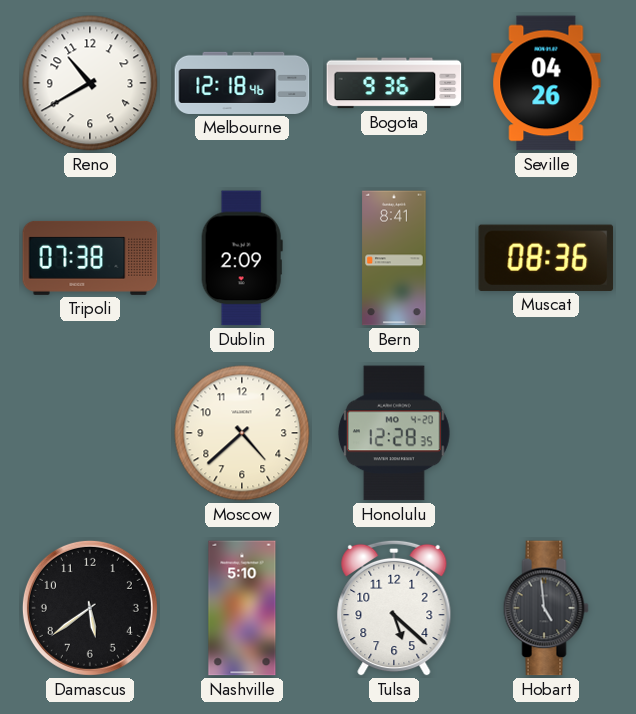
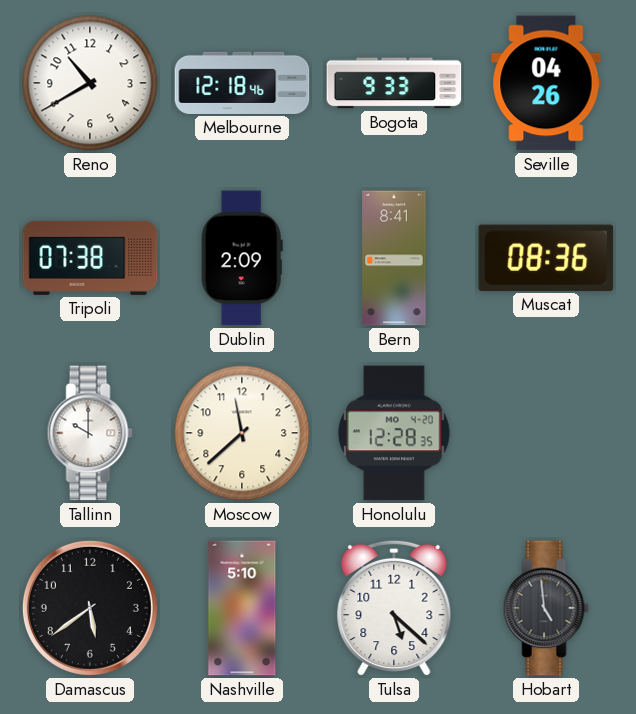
Bogota: 9:36 -> 9:33
Tallinn: none -> 10:00
Moscow: 4:38 -> 11:38
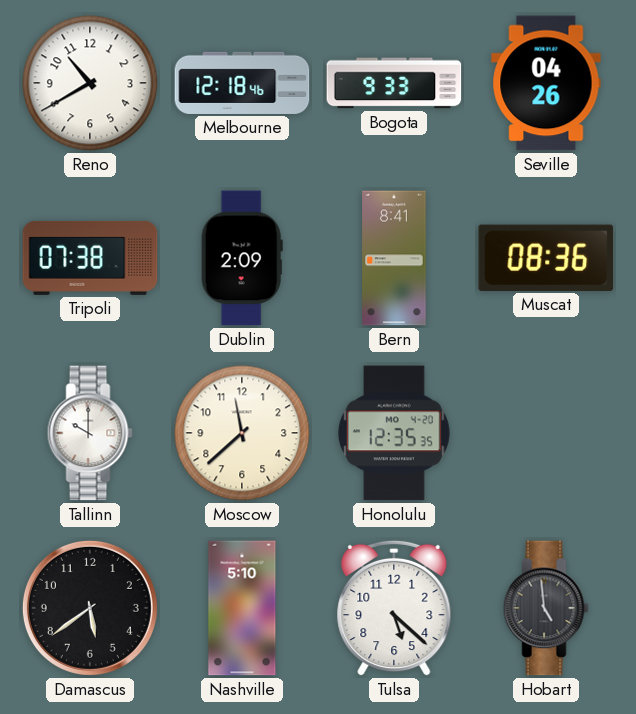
Honolulu: 12:28 -> 12:35
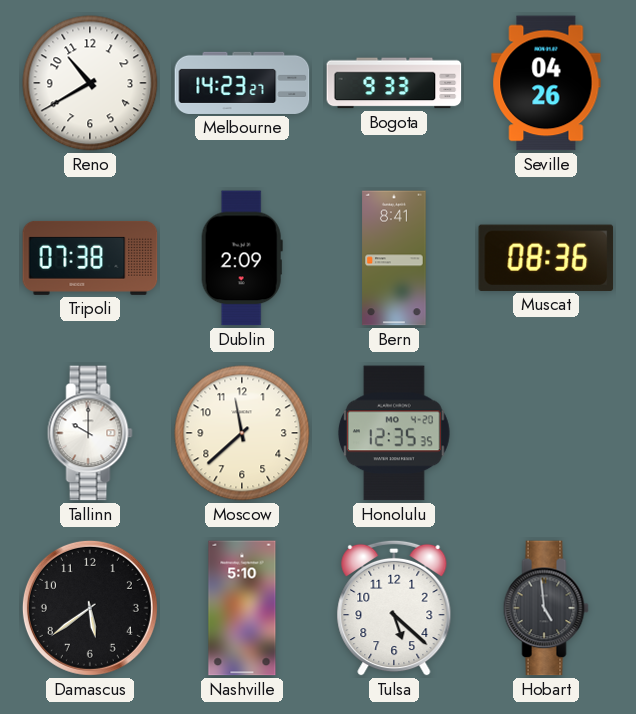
Melbourne: 12:18 -> 14:23
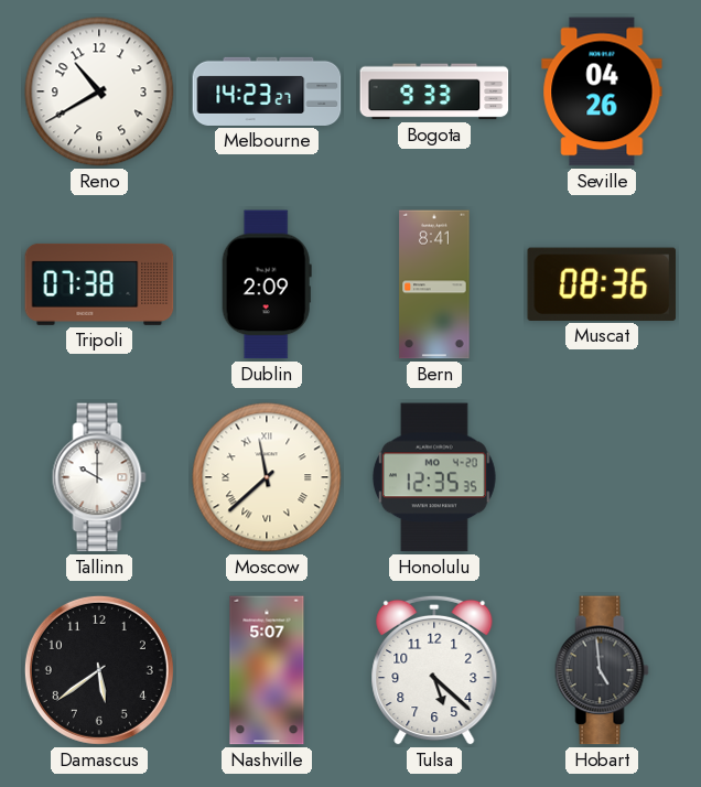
Moscow numerals: Arabic -> Roman
Nashville: 5:10 -> 5:07
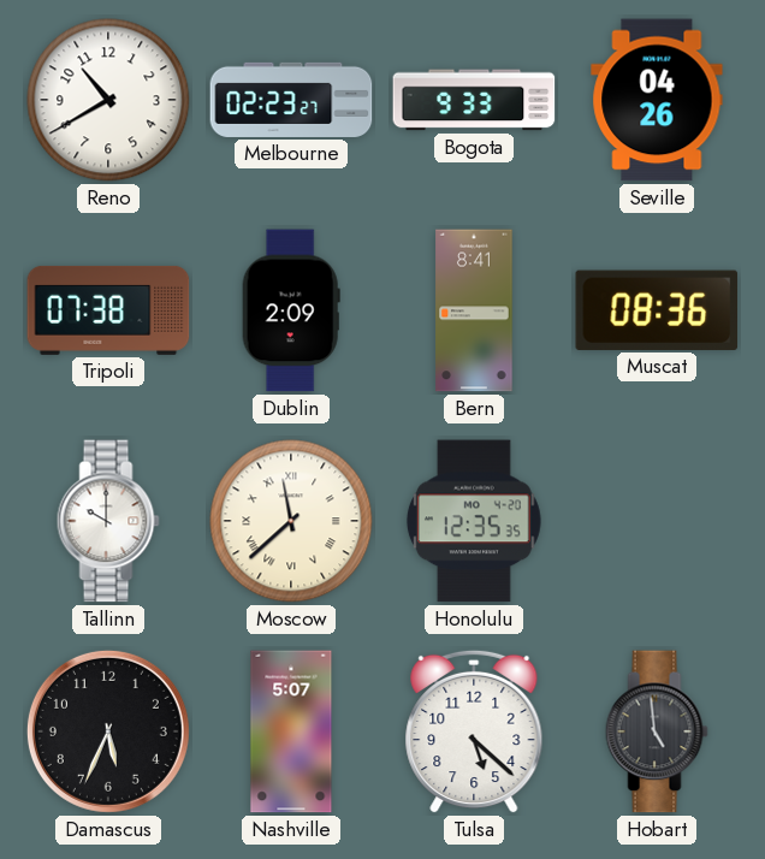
Melbourne: 14:23 -> 02:23
Damascus: 5:39 -> 5:34
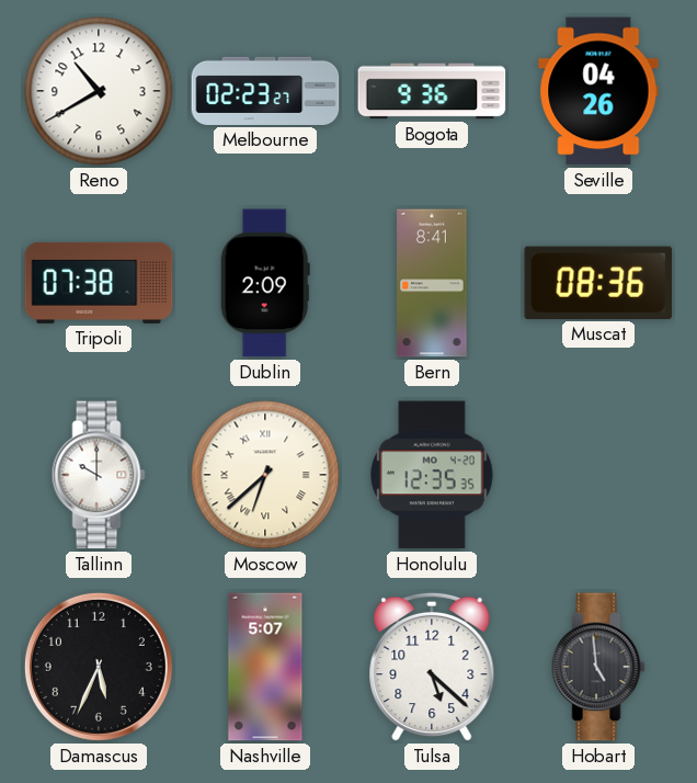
Bogota: 9:33 -> 9:36
Moscow: 11:38 -> 6:38
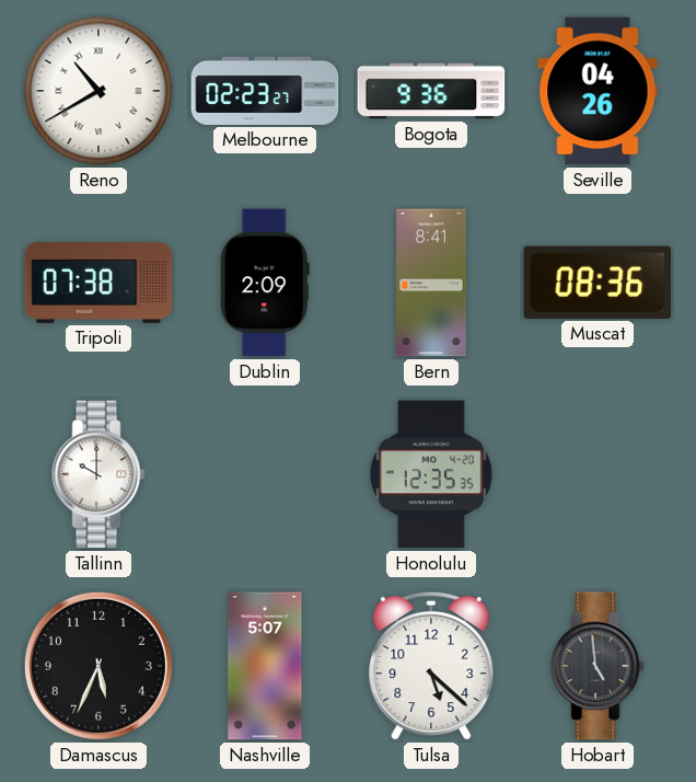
Reno numerals: Arabic -> Roman
Moscow: 6:38 -> none
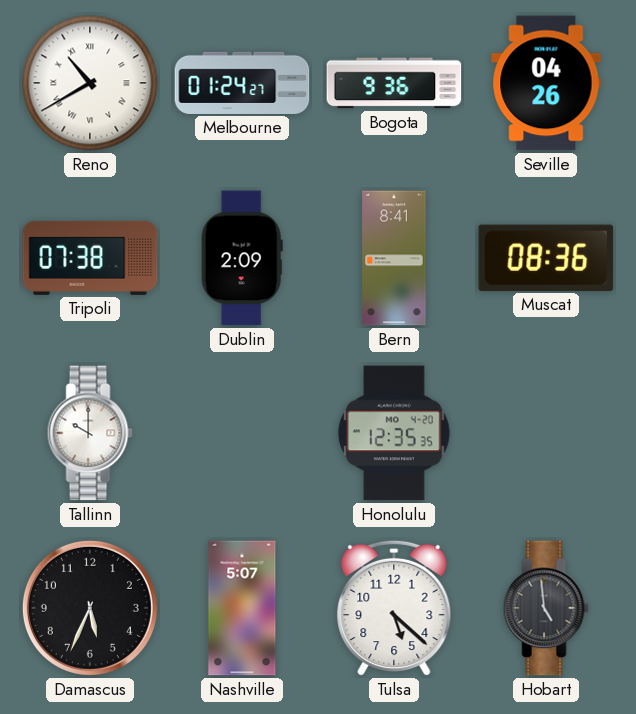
Melbourne: 02:23 -> 01:24
